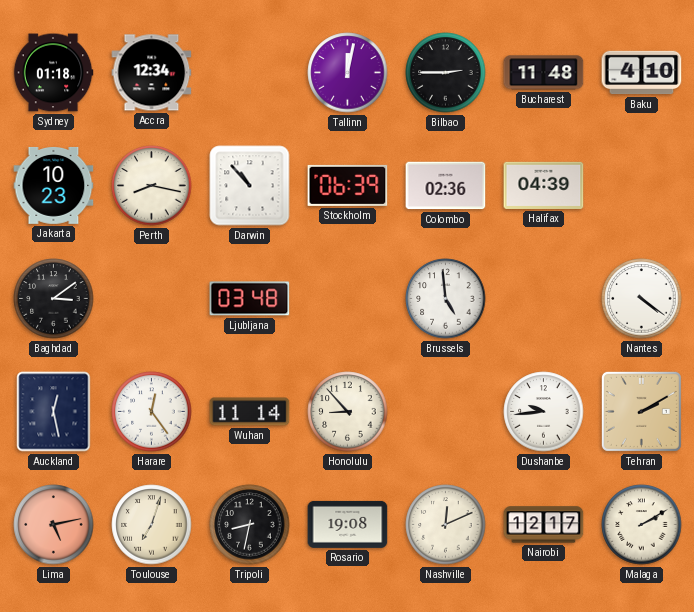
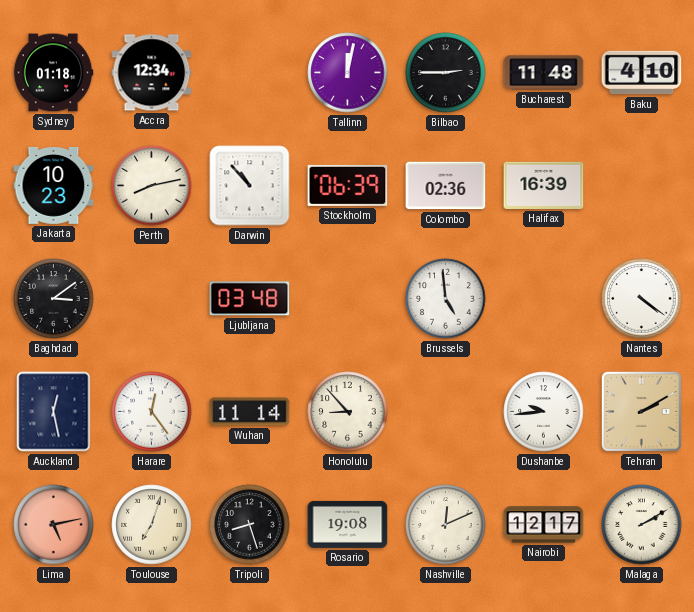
Perth: 8:17 -> 8:13
Halifax: 04:39 -> 16:39
Tripoli: 8:32 -> 8:27
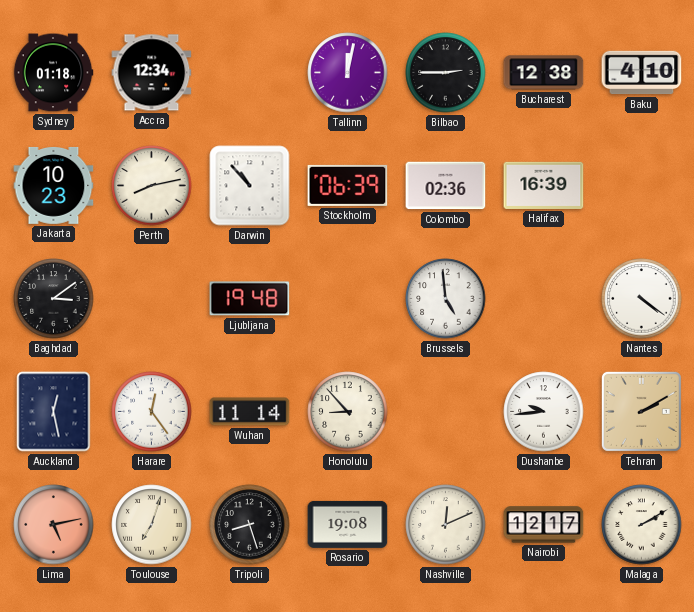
Bucharest: 11:48 -> 12:38
Ljubljana: 03:48 -> 19:48
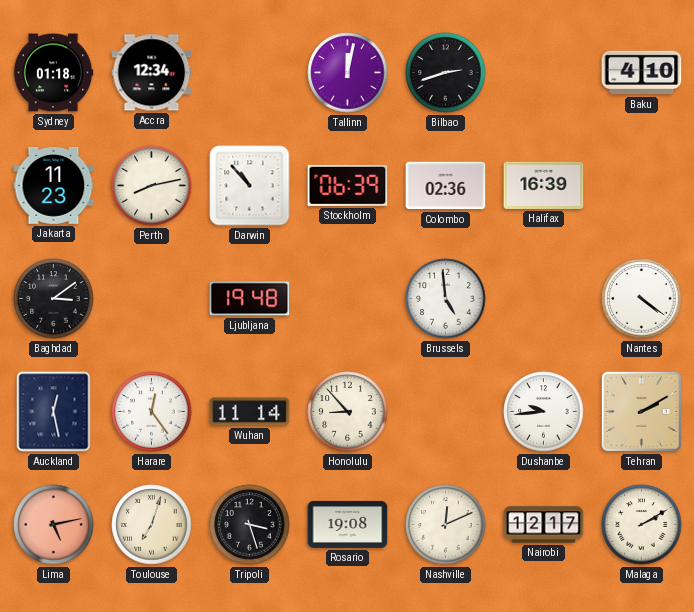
Bilbao: 2:45 -> 2:42
Bucharest: 12:38 -> none
Jakarta: 10:23 -> 11:23
Tripoli: 8:27 -> 3:27
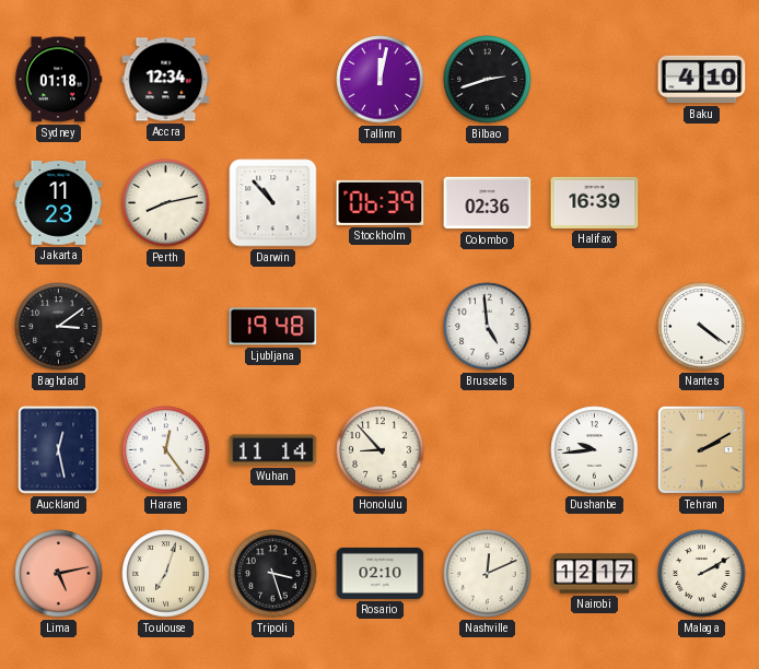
Rosario: 19:08 -> 02:10
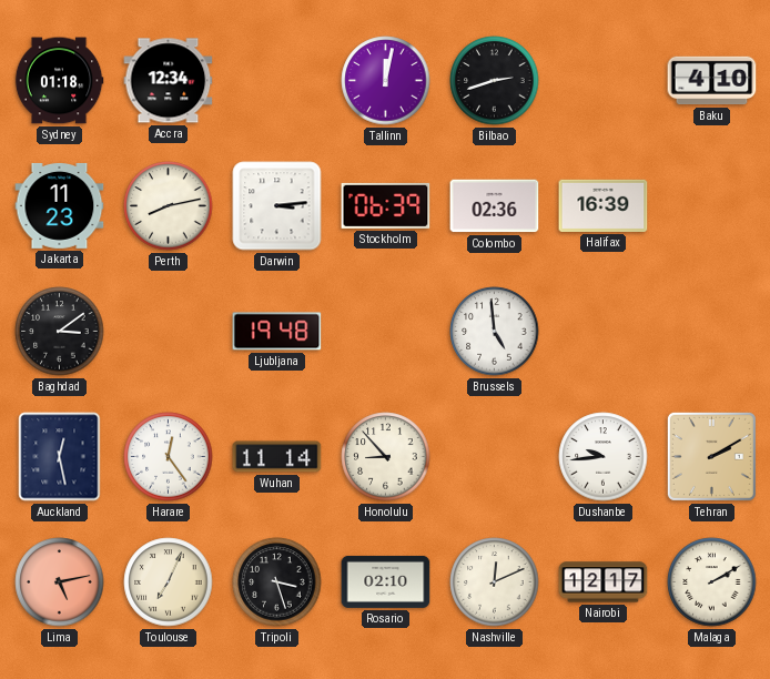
Darwin: 10:53 -> 3:14
Nantes: 4:21 -> none
Toulouse: 7:03 -> 7:04
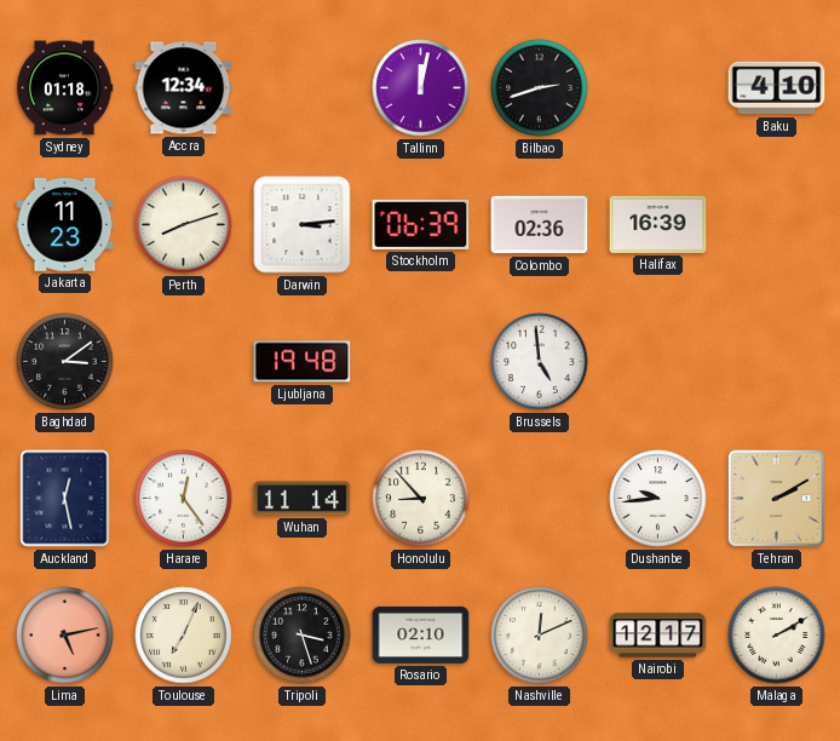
Perth: 8:13 -> 8:12
